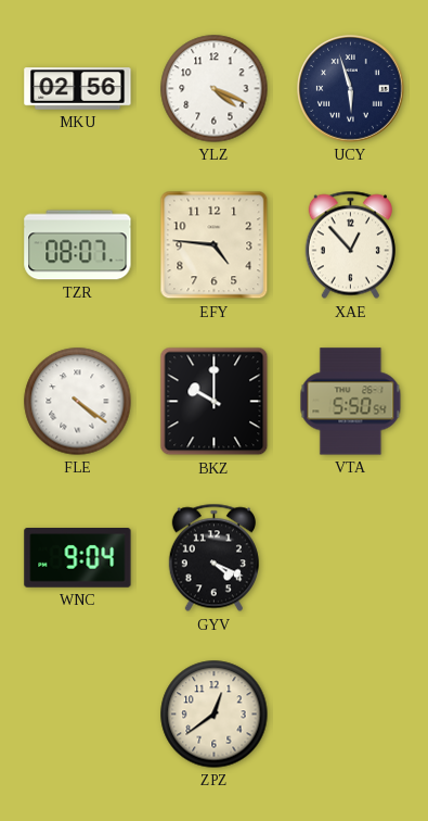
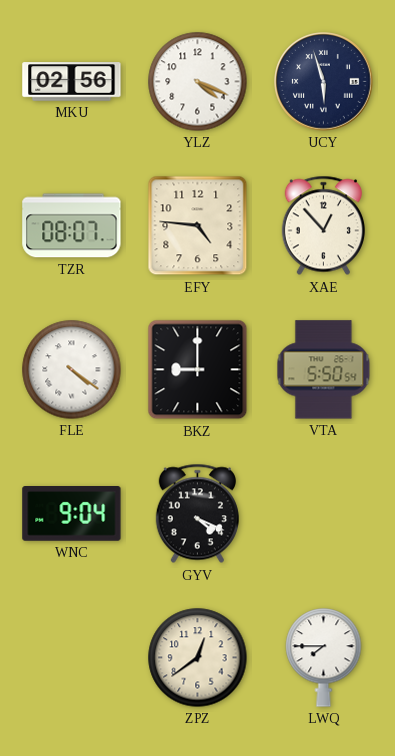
BKZ: 10:00 -> 9:00
LWQ: none -> 7:45
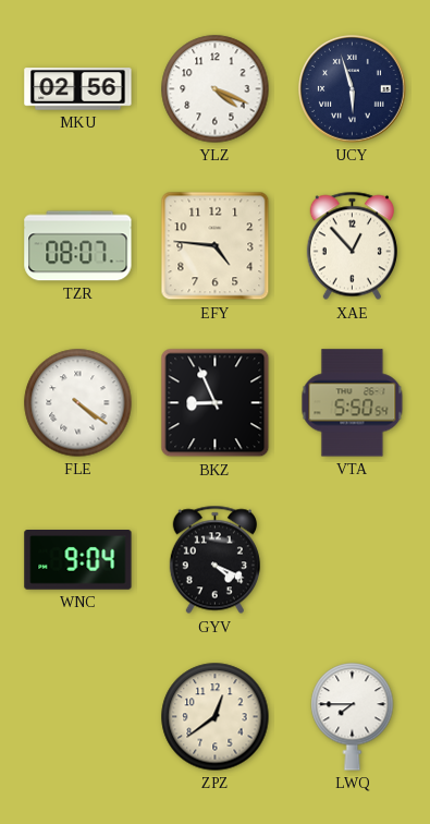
BKZ: 9:00 -> 8:56
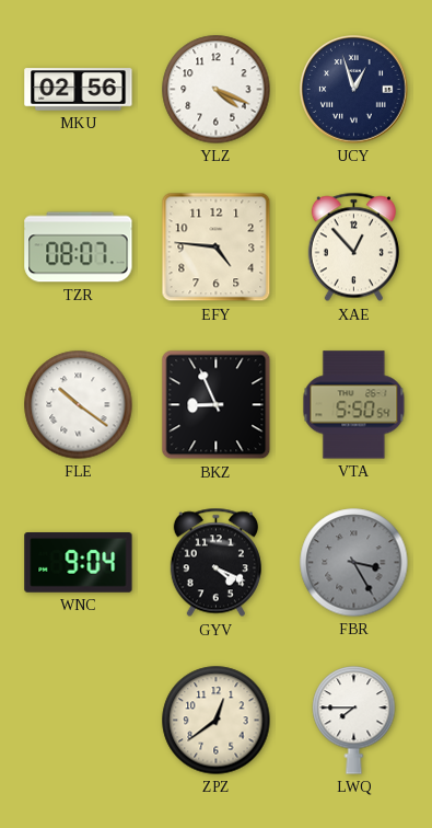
UCY: 5:57 -> 12:57
FLE: 4:21 -> 10:21
FBR: none -> 3:25
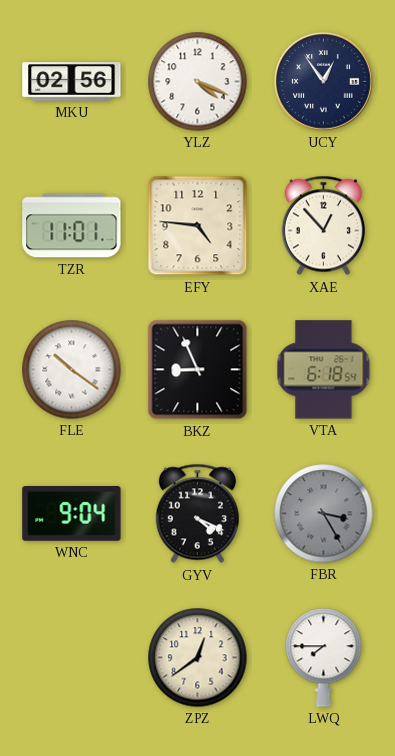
UCY: 12:57 -> 12:54
TZR: 08:07 -> 11:01
VTA: 5:50 -> 6:18
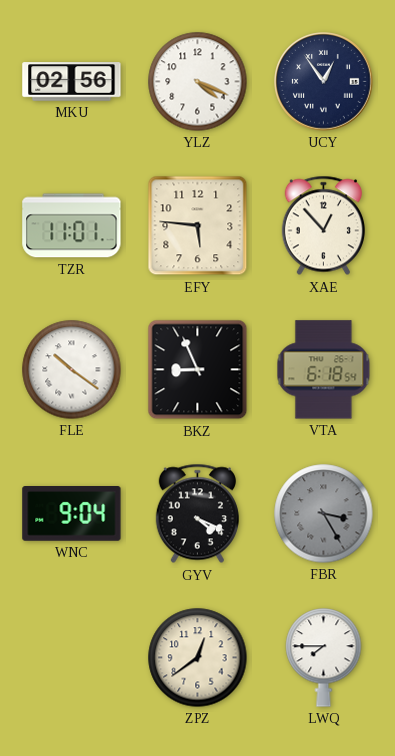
EFY: 4:46 -> 5:46
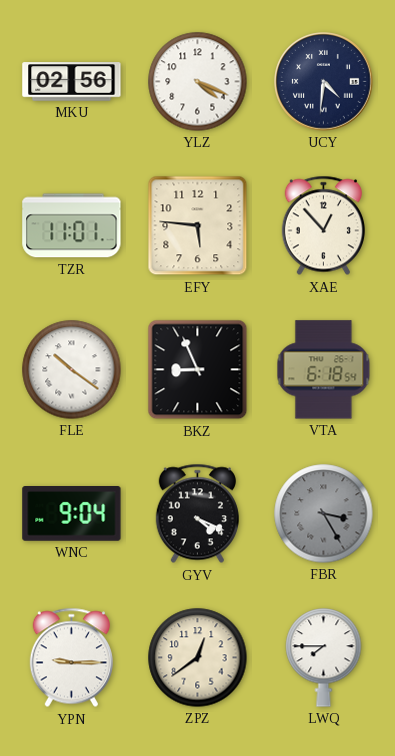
UCY: 12:54 -> 4:31
YPN: none -> 9:15
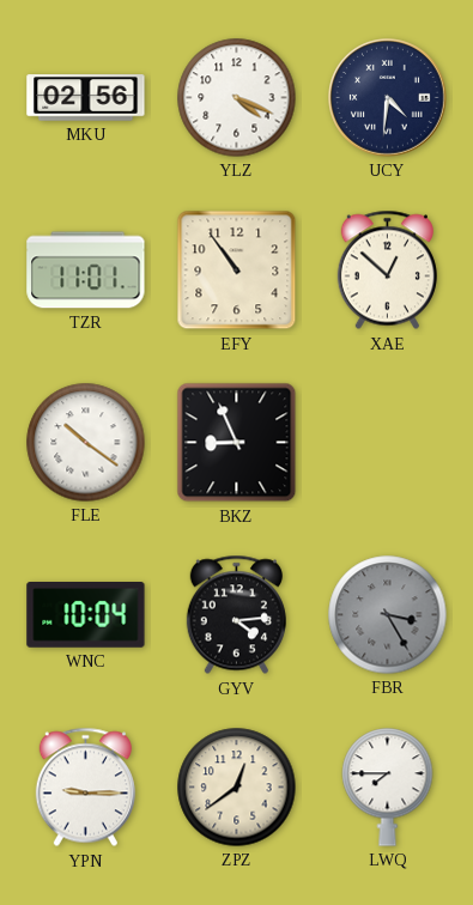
EFY: 5:46 -> 10:54
XAE: 12:53 -> 12:52
VTA: 6:18 -> none
WNC: 9:04 -> 10:04
GYV: 4:19 -> 4:14
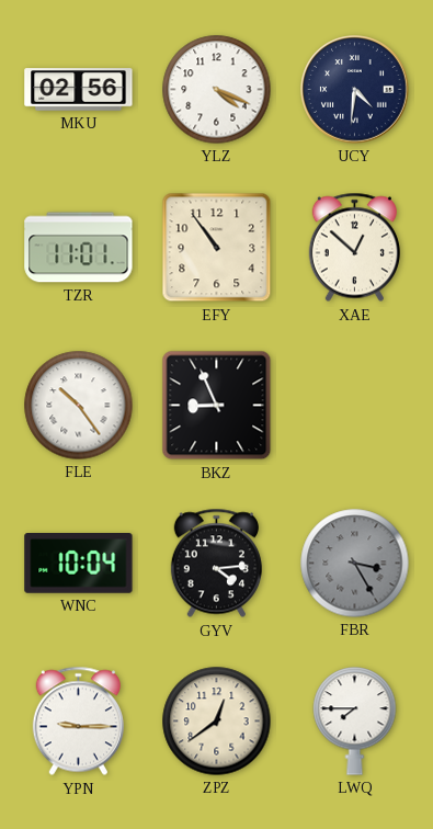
FLE: 10:21 -> 10:24
